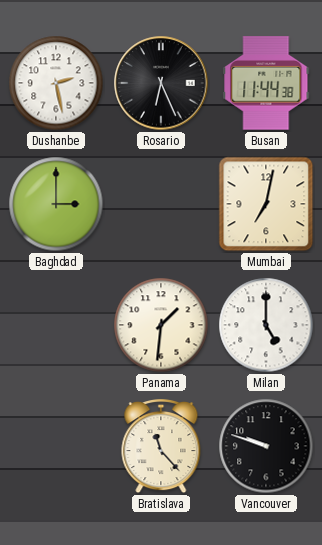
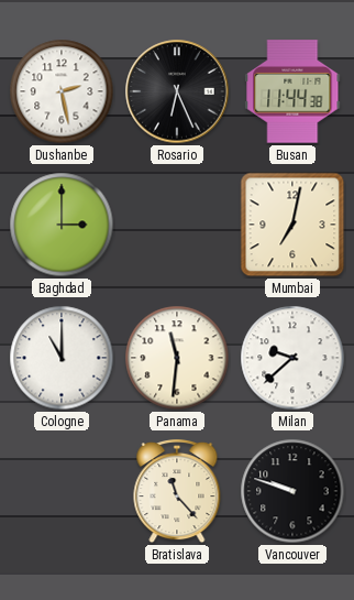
Cologne: none -> 11:00
Panama: 1:31 -> 11:31
Milan: 5:00 -> 9:38
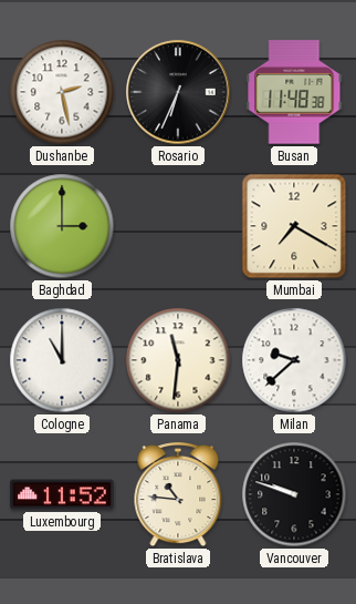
Rosario: 6:26 -> 6:34
Busan: 11:44 -> 11:48
Mumbai: 7:02 -> 7:20
Luxembourg: none -> 11:52
Bratislava: 11:23 -> 10:46
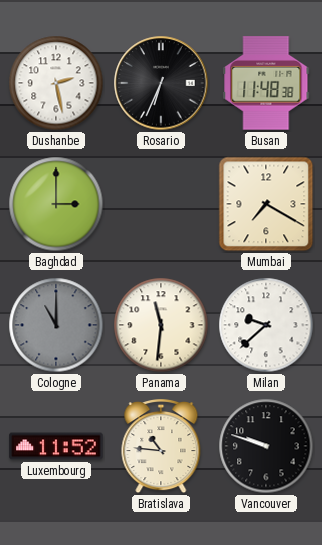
Cologne dial: white -> grey
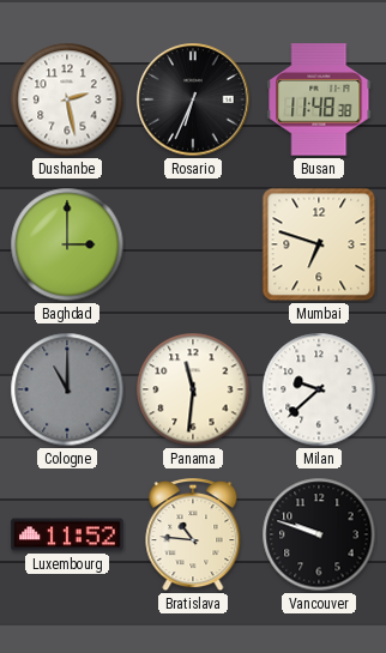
Mumbai: 7:20 -> 6:48
